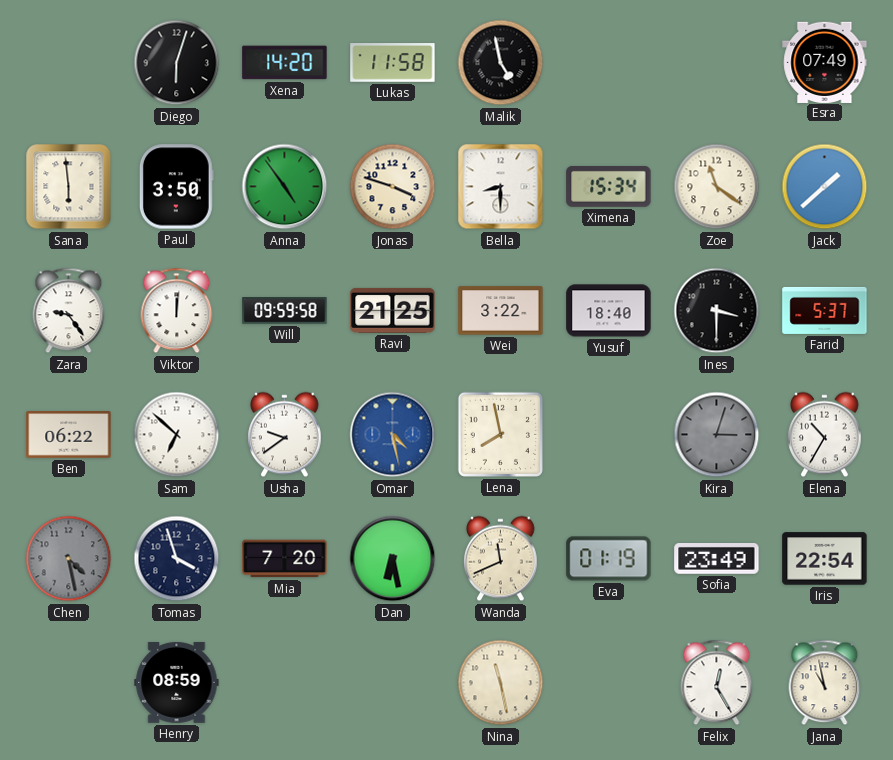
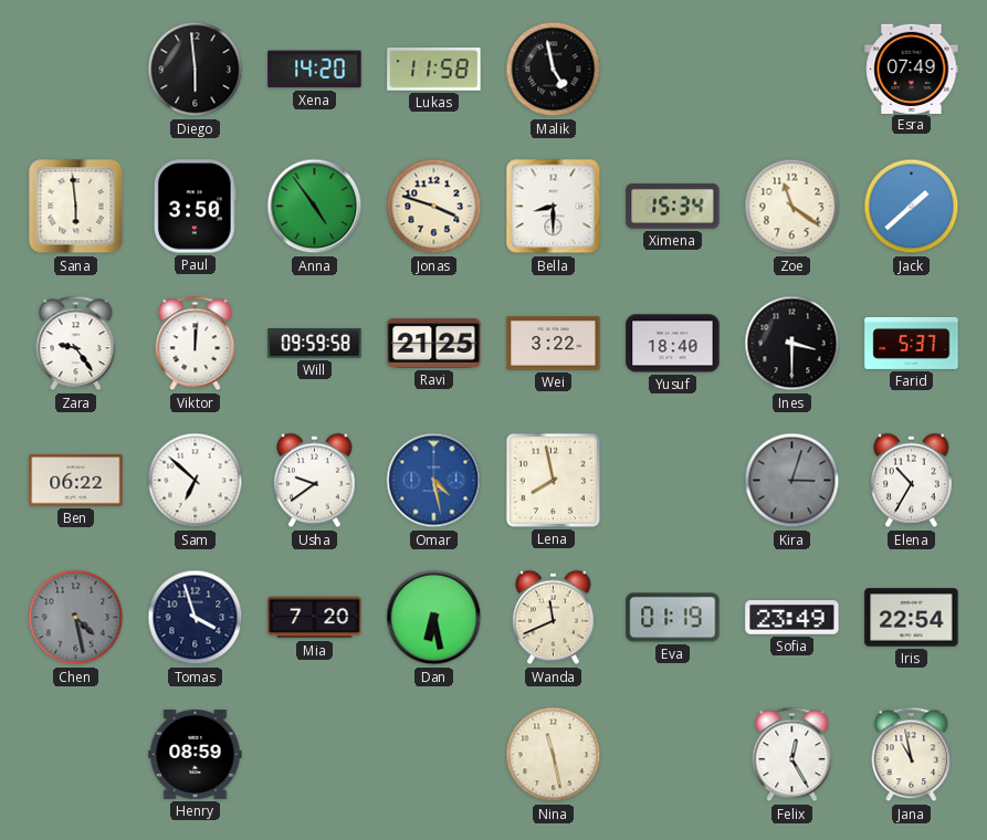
Diego: 6:03 -> 5:59
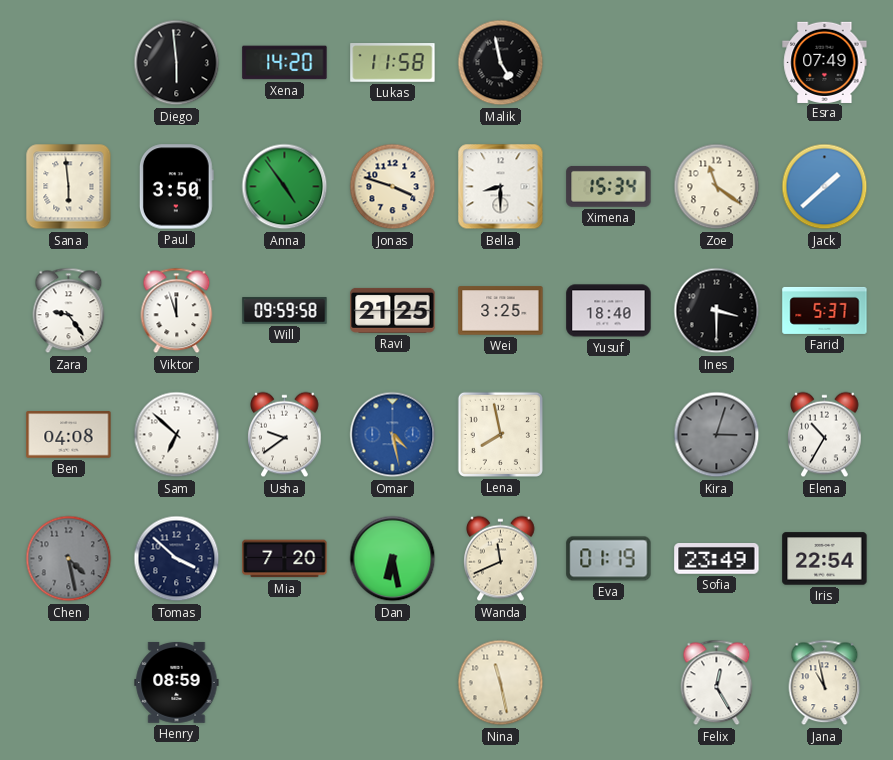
Viktor: 12:01 -> 11:57
Wei: 3:22 -> 3:25
Ben: 06:22 -> 04:08
Tomas: 3:57 -> 3:52
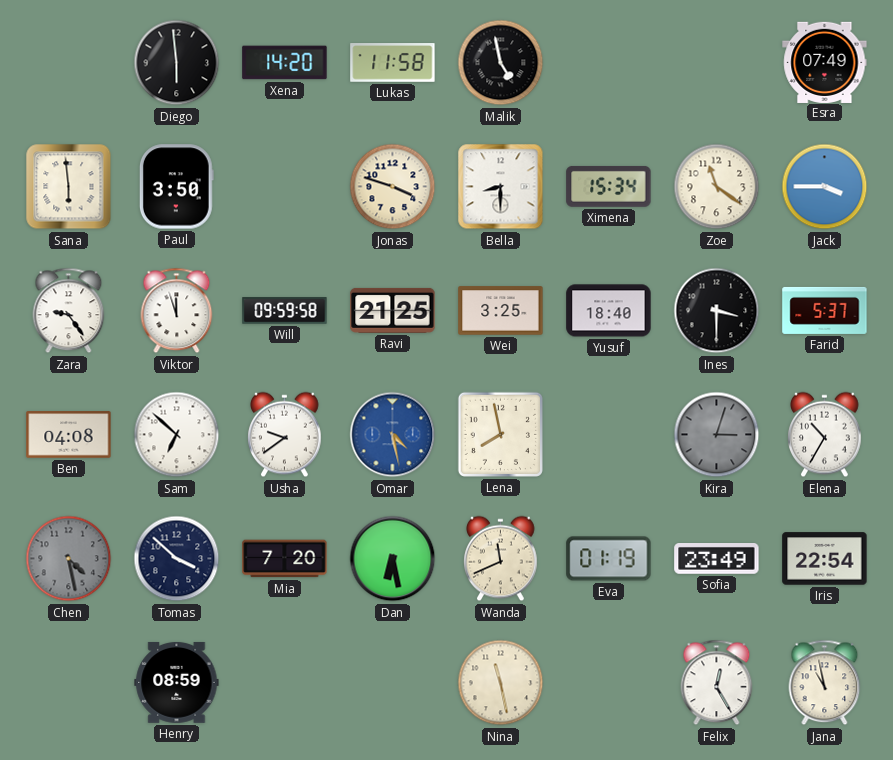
Anna: 4:54 -> none
Jack: 1:38 -> 3:45
